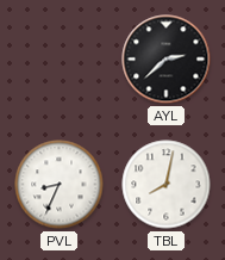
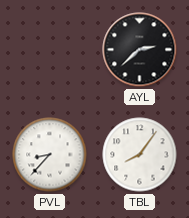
PVL: 8:34 -> 8:37
TBL: 8:02 -> 8:06
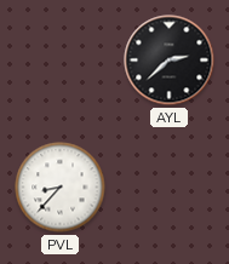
TBL: 8:06 -> none
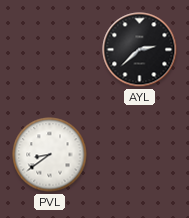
PVL: 8:37 -> 8:39
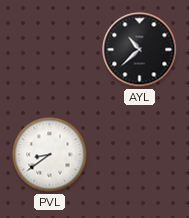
AYL: 2:38 -> 10:38
